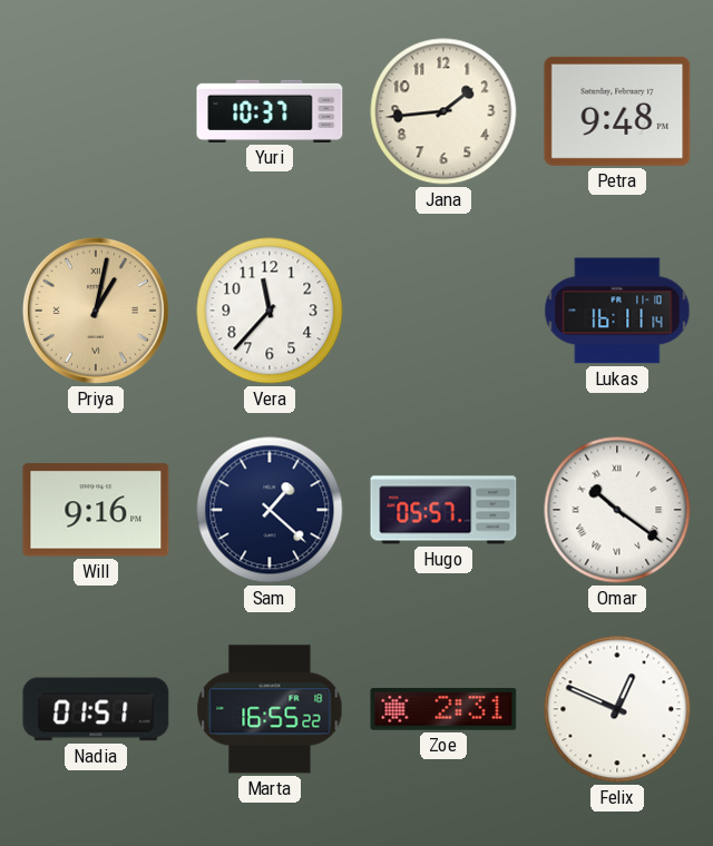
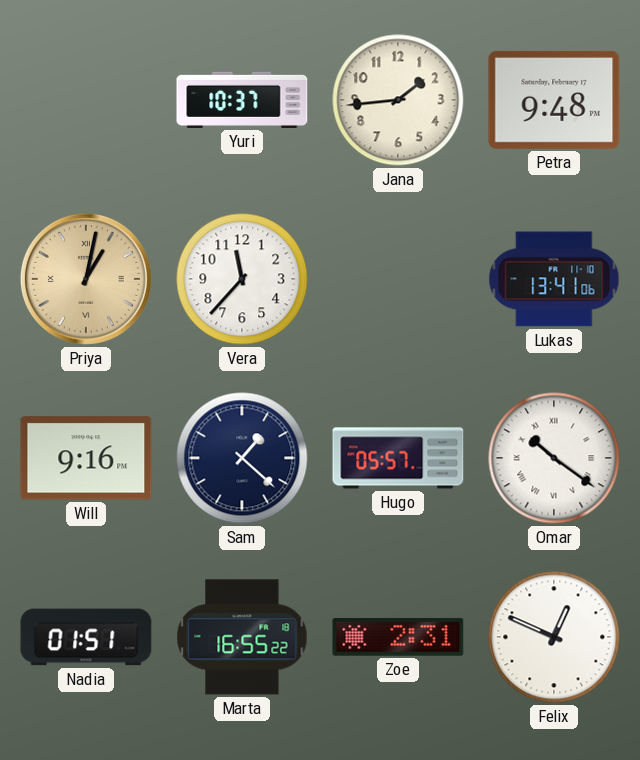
Lukas: 16:11 -> 13:41
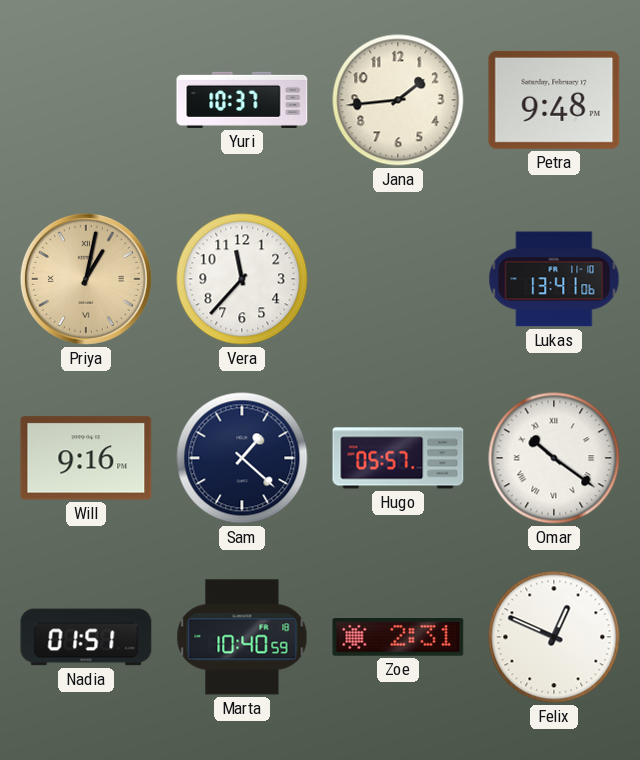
Marta: 16:55 -> 10:40
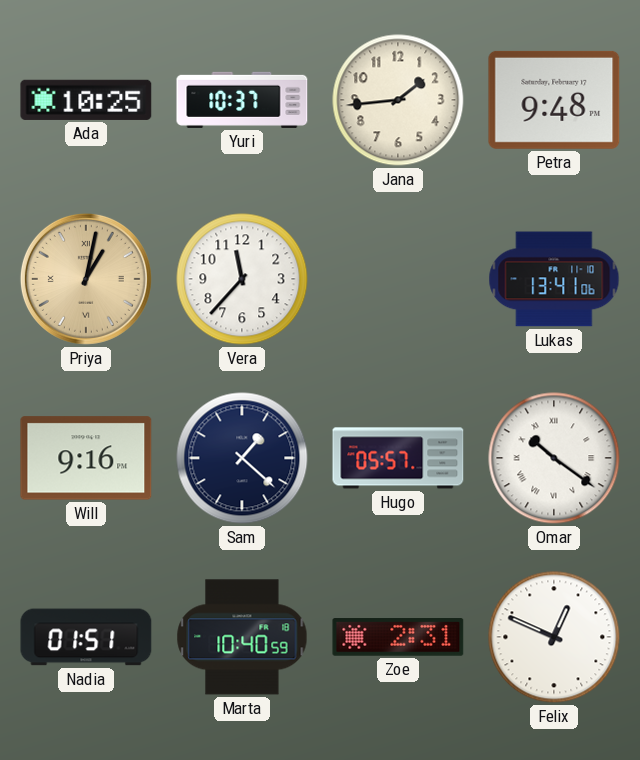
Ada: none -> 10:25
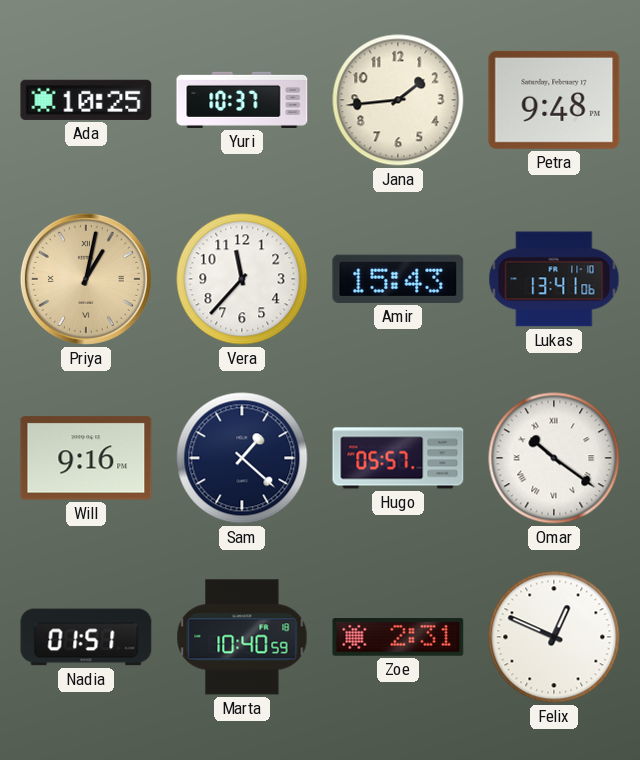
Amir: none -> 15:43
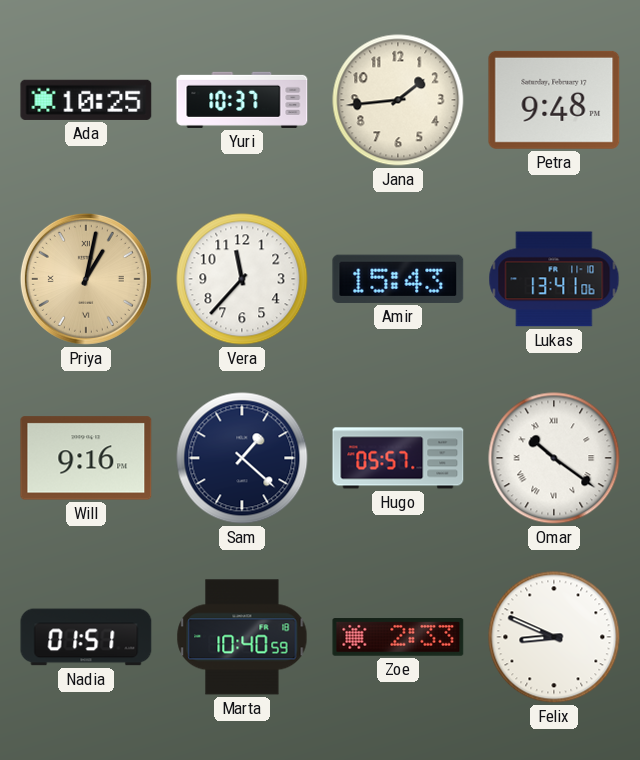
Zoe: 2:31 -> 2:33
Felix: 12:49 -> 8:49
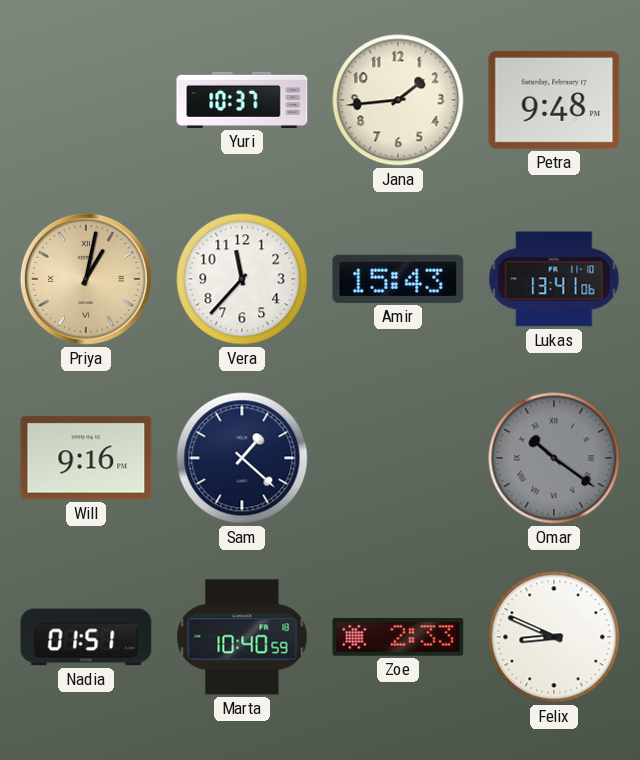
Ada: 10:25 -> none
Hugo: 05:57 -> none
Omar dial: white -> grey
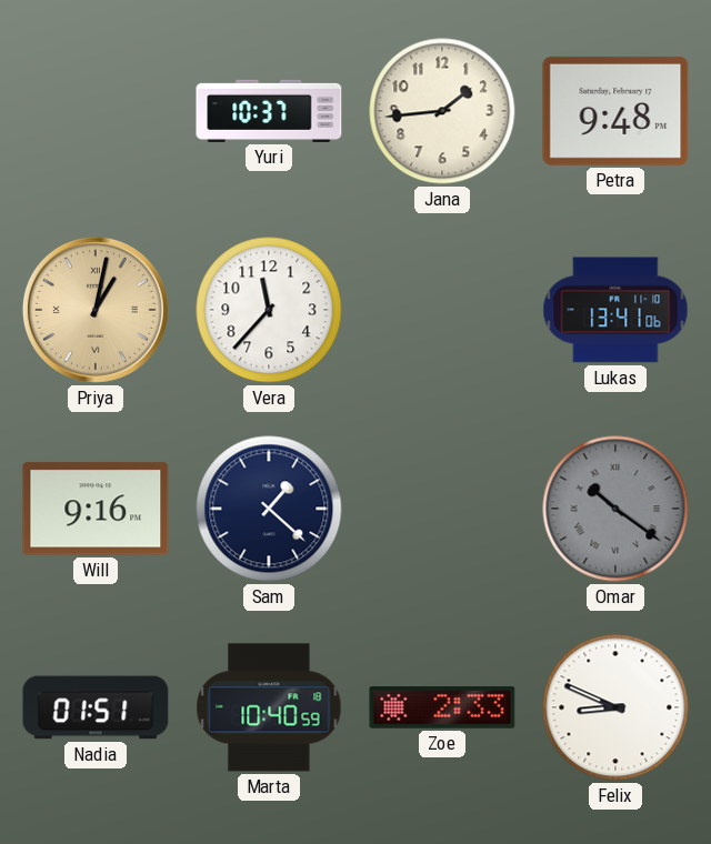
Amir: 15:43 -> none
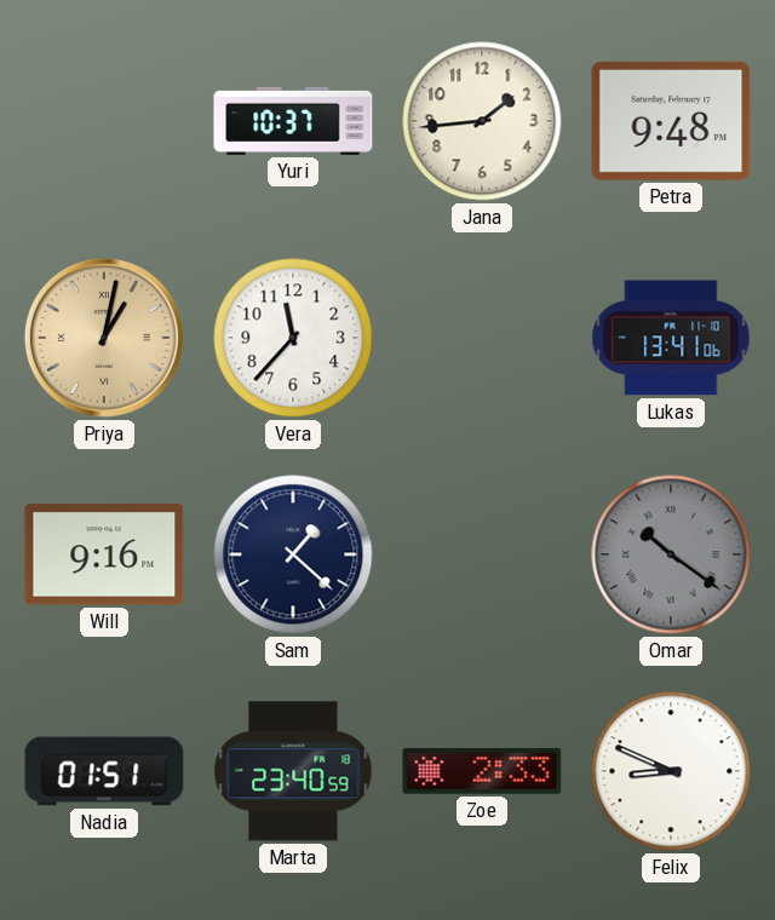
Marta: 10:40 -> 23:40
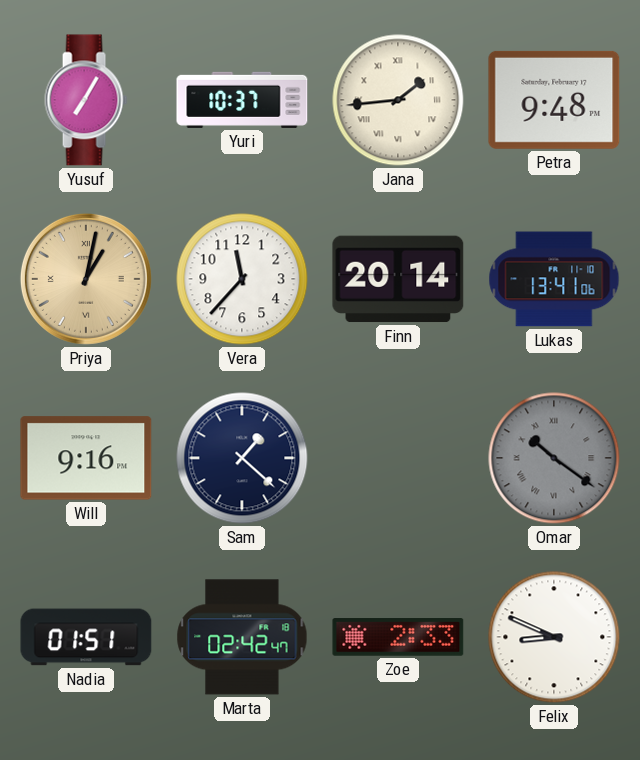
Yusuf: none -> 7:05
Jana numerals: Arabic -> Roman
Finn: none -> 20:14
Marta: 23:40 -> 02:42
